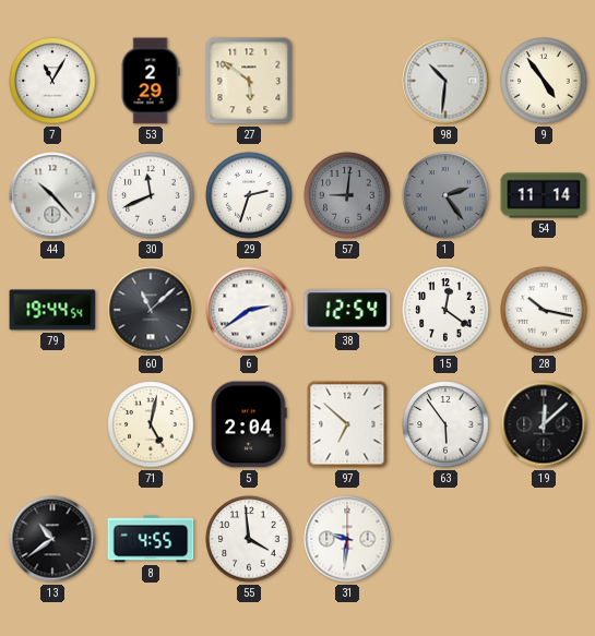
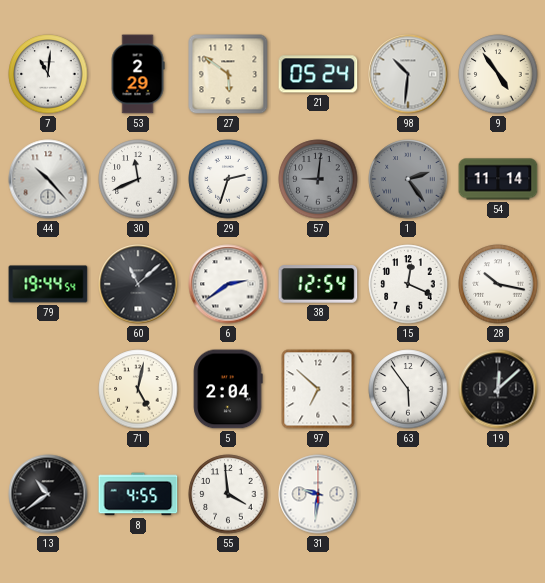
7: 11:05 -> 11:01
21: none -> 05:24
15: 12:21 -> 12:19
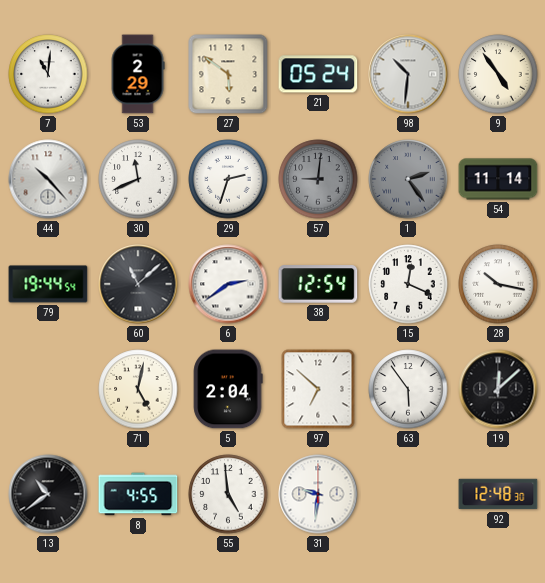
55: 3:59 -> 4:59
92: none -> 12:48
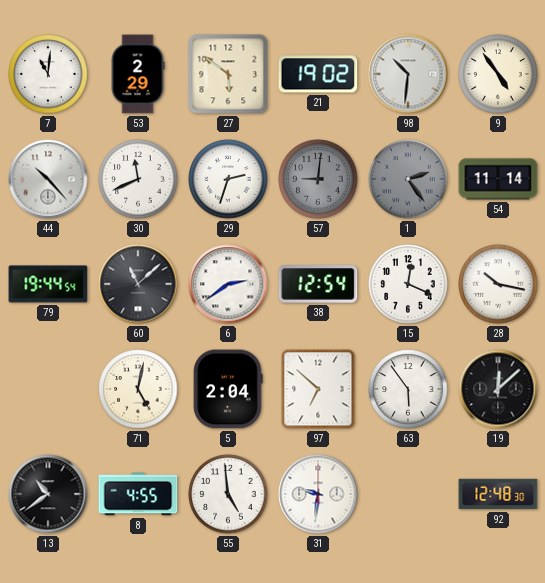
21: 05:24 -> 19:02
